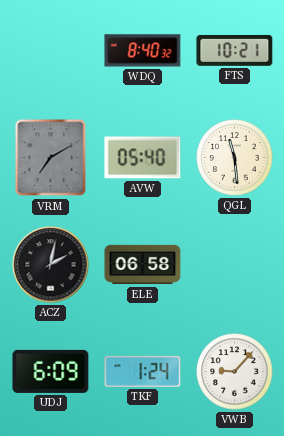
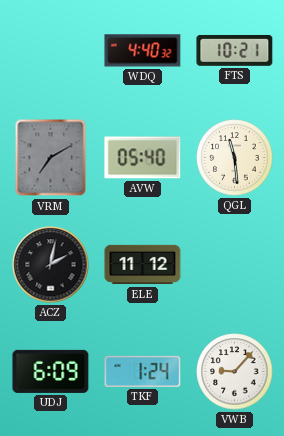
WDQ: 8:40 -> 4:40
ELE: 06:58 -> 11:12
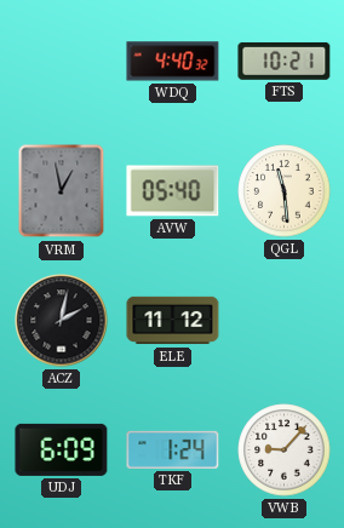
VRM: 7:10 -> 12:58
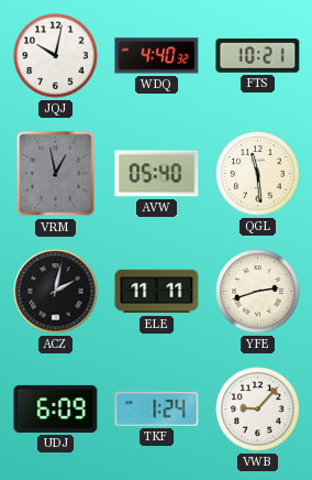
JQJ: none -> 10:02
ELE: 11:12 -> 11:11
YFE: none -> 2:42
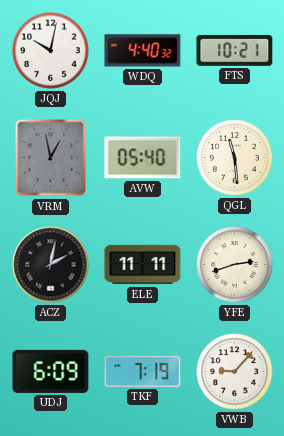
TKF: 1:24 -> 7:19
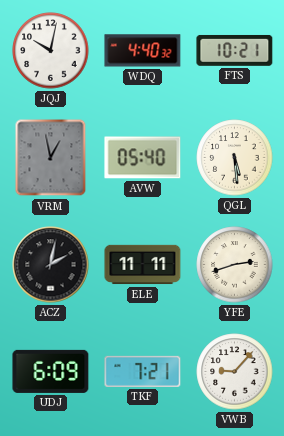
QGL: 11:29 -> 5:29
TKF: 7:19 -> 7:21
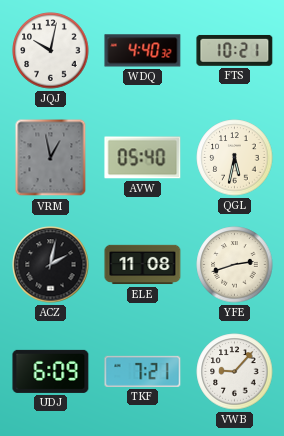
QGL: 5:29 -> 5:32
ELE: 11:11 -> 11:08
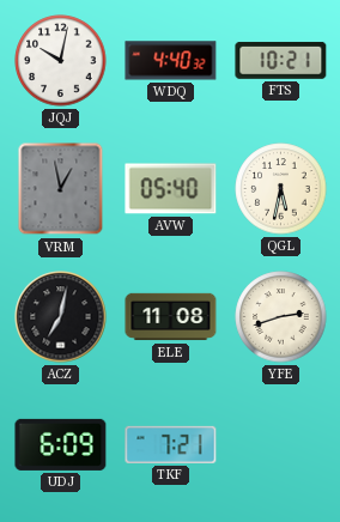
ACZ: 2:02 -> 7:02
VWB: 9:07 -> none
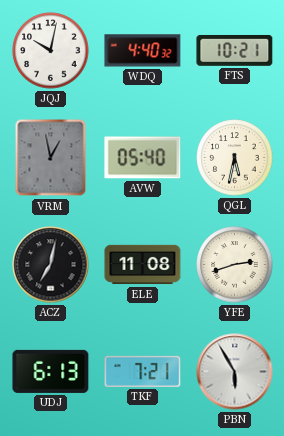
UDJ: 6:09 -> 6:13
PBN: none -> 5:55
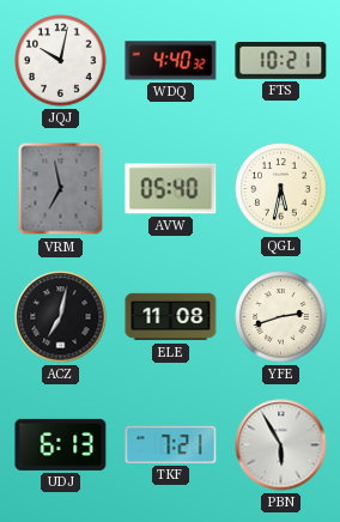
VRM: 12:58 -> 6:58
